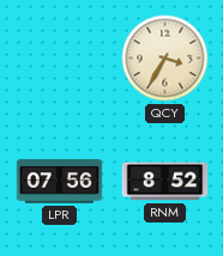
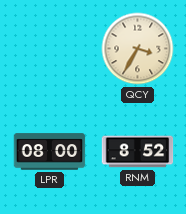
LPR: 07:56 -> 08:00
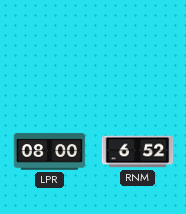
QCY: 3:35 -> none
RNM: 8:52 -> 6:52
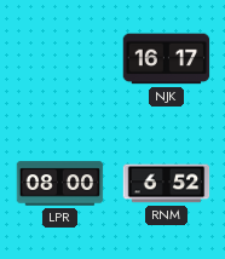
NJK: none -> 16:17
